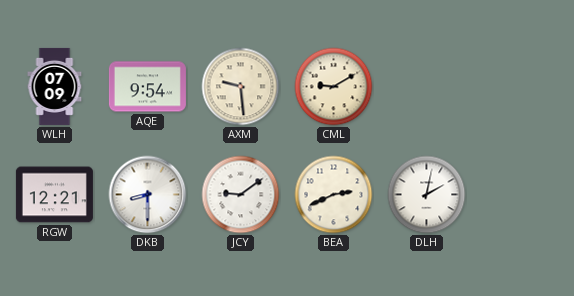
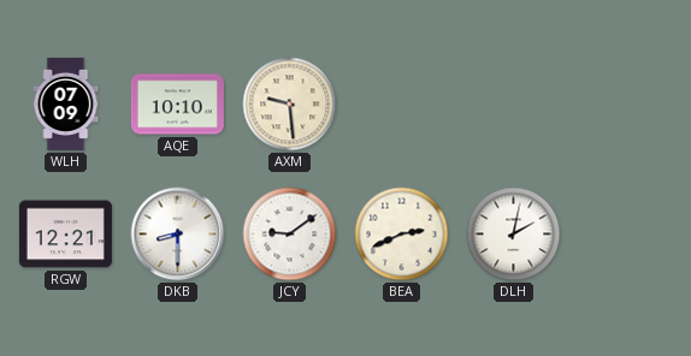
AQE: 9:54 -> 10:10
CML: 9:10 -> none
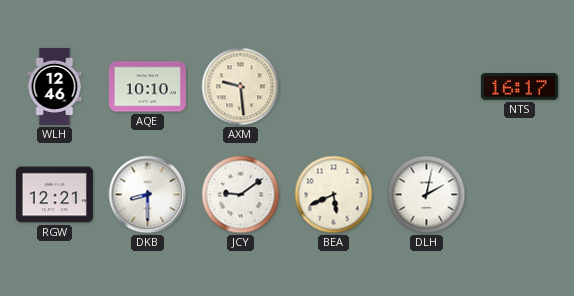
WLH: 07:09 -> 12:46
NTS: none -> 16:17
BEA: 2:41 -> 5:41
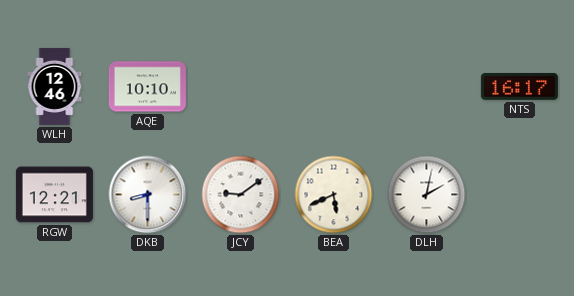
AXM: 9:29 -> none
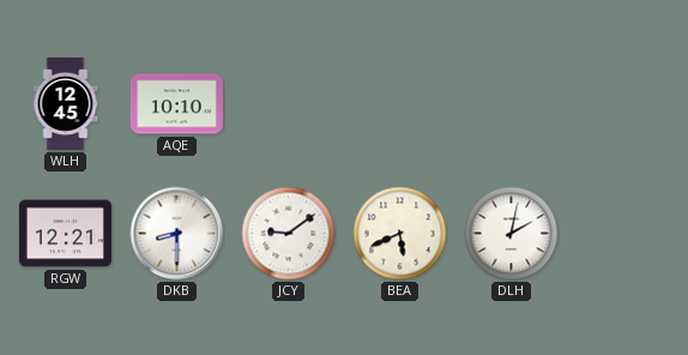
WLH: 12:46 -> 12:45
NTS: 16:17 -> none
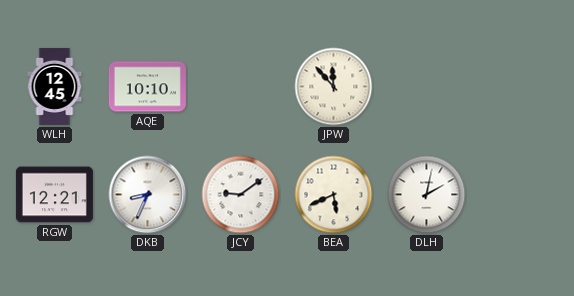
JPW: none -> 11:53
DKB: 8:30 -> 8:34
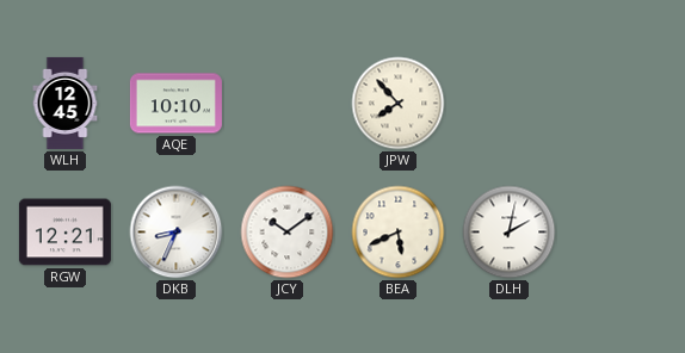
JPW: 11:53 -> 7:53
JCY: 9:09 -> 10:09
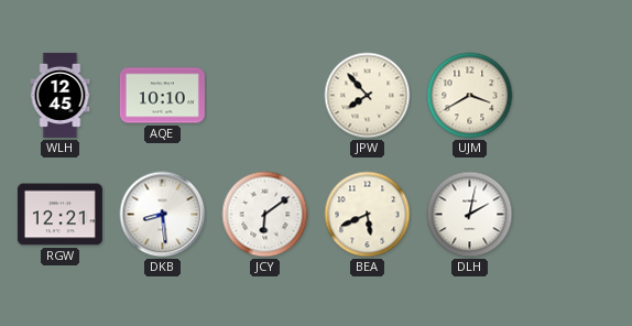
UJM: none -> 3:40
DKB: 8:34 -> 8:29
JCY: 10:09 -> 6:09
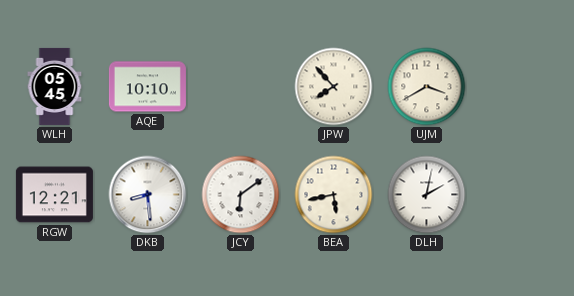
WLH: 12:45 -> 05:45
BEA: 5:41 -> 5:43
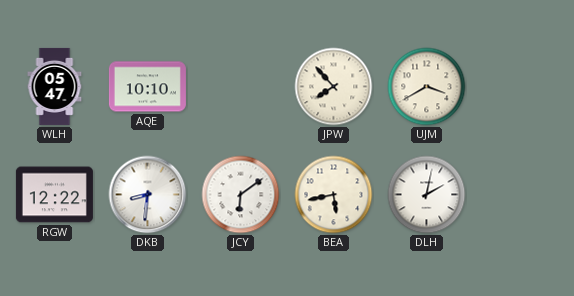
WLH: 05:45 -> 05:47
RGW: 12:21 -> 12:22
DKB: 8:29 -> 8:31
